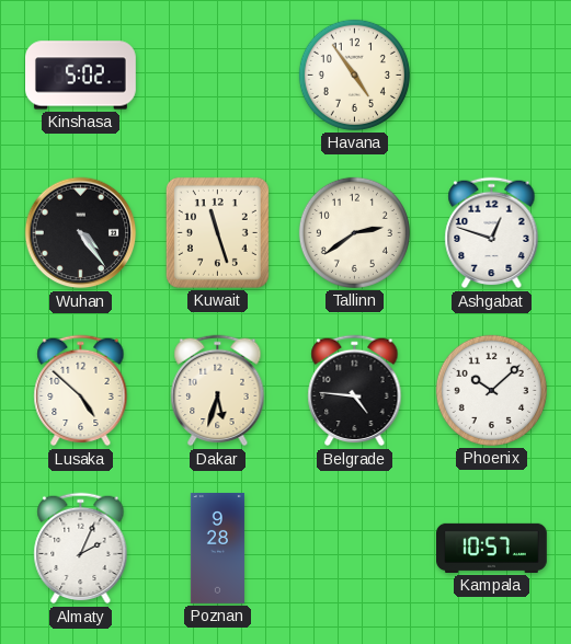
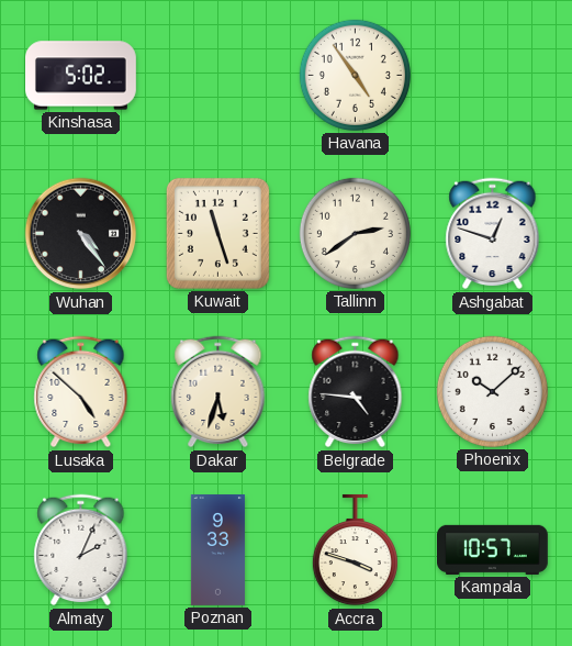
Poznan: 9:28 -> 9:33
Accra: none -> 3:48
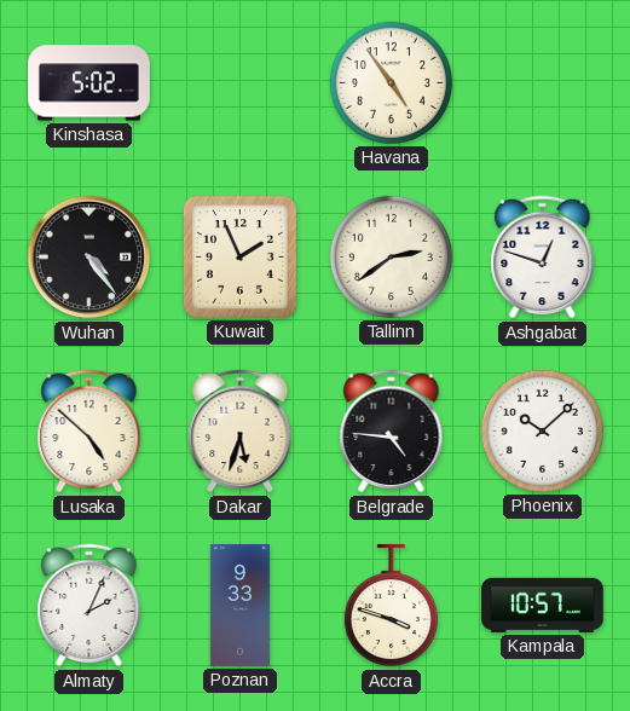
Kuwait: 11:27 -> 1:56
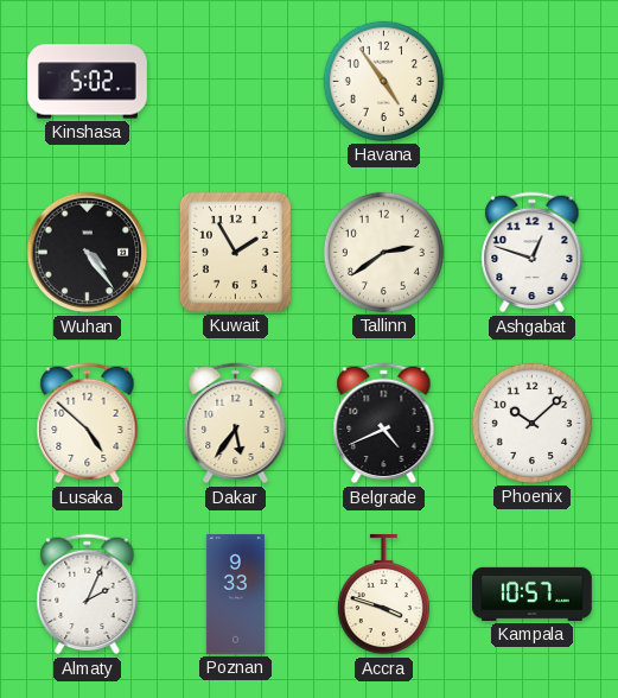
Kuwait: 1:56 -> 1:55
Dakar: 5:33 -> 5:36
Belgrade: 4:46 -> 4:41
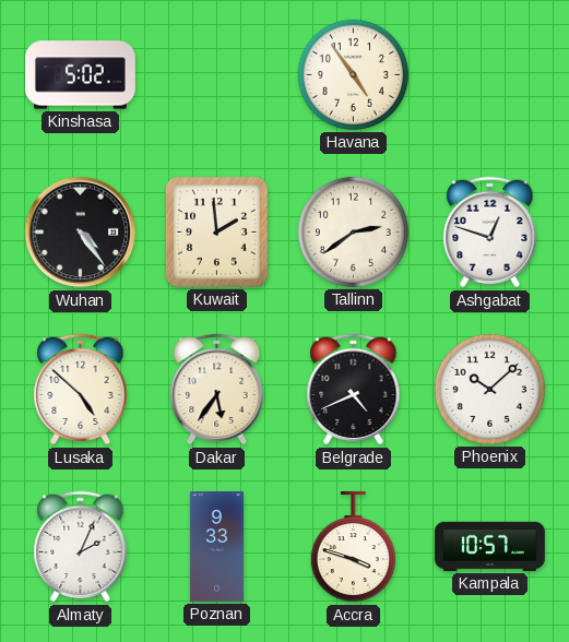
Kuwait: 1:55 -> 1:59
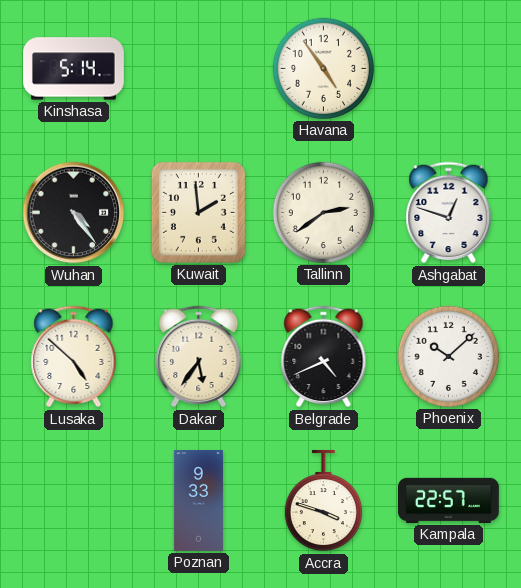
Kinshasa: 5:02 -> 5:14
Almaty: 2:04 -> none
Kampala: 10:57 -> 22:57
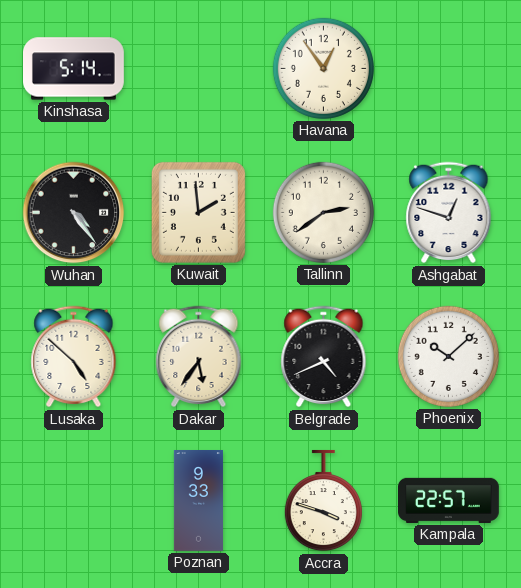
Havana: 4:54 -> 12:54
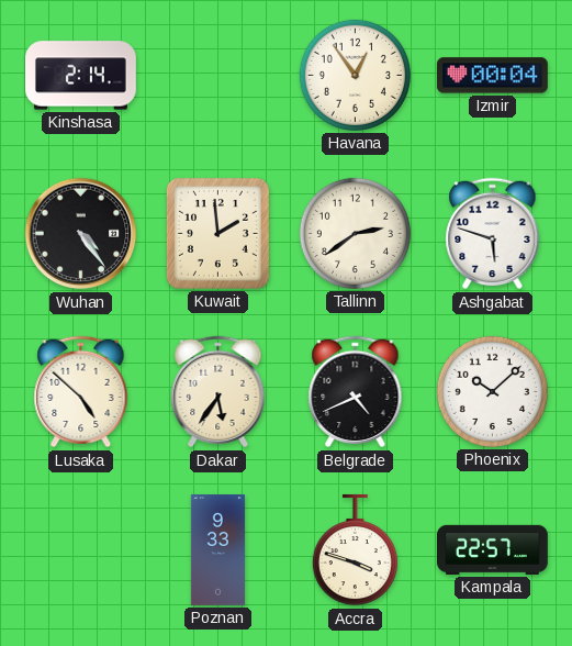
Kinshasa: 5:14 -> 2:14
Izmir: none -> 00:04
Ashgabat: 12:48 -> 5:48
